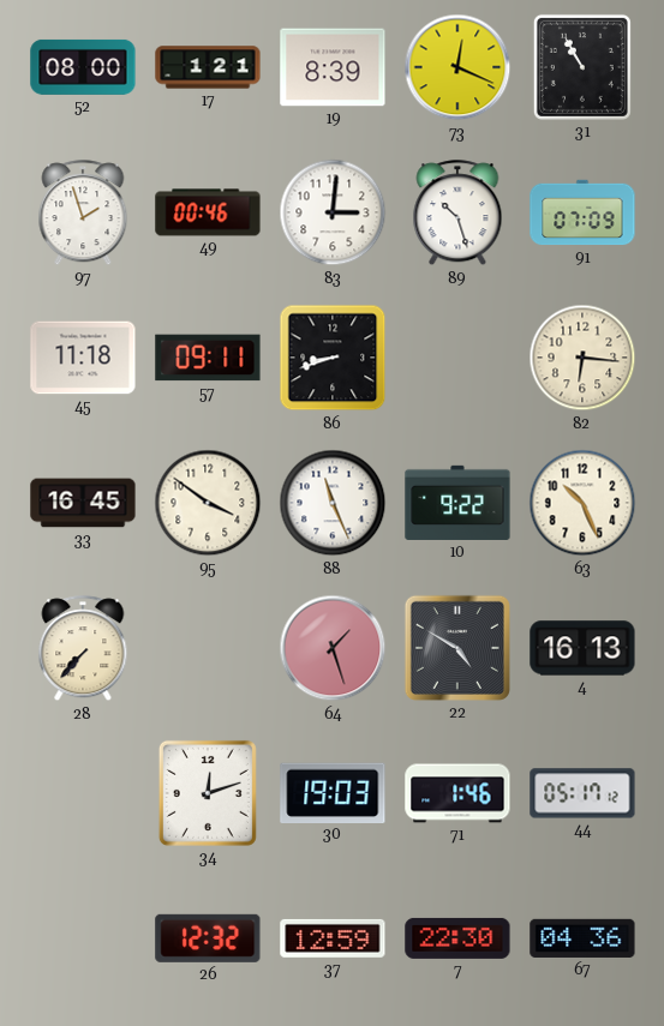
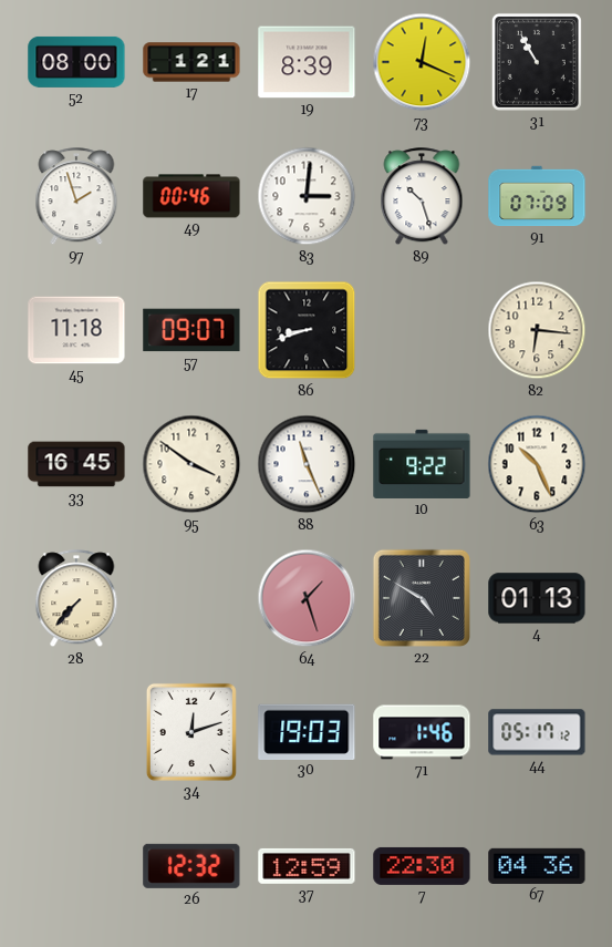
57: 09:11 -> 09:07
4: 16:13 -> 01:13
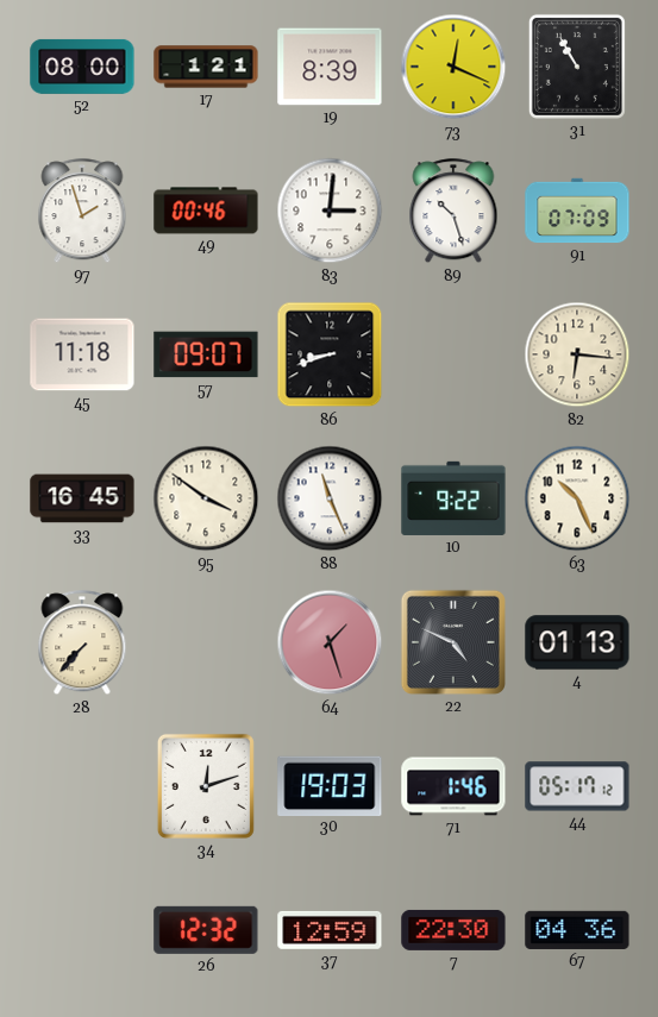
22: 4:50 -> 4:49
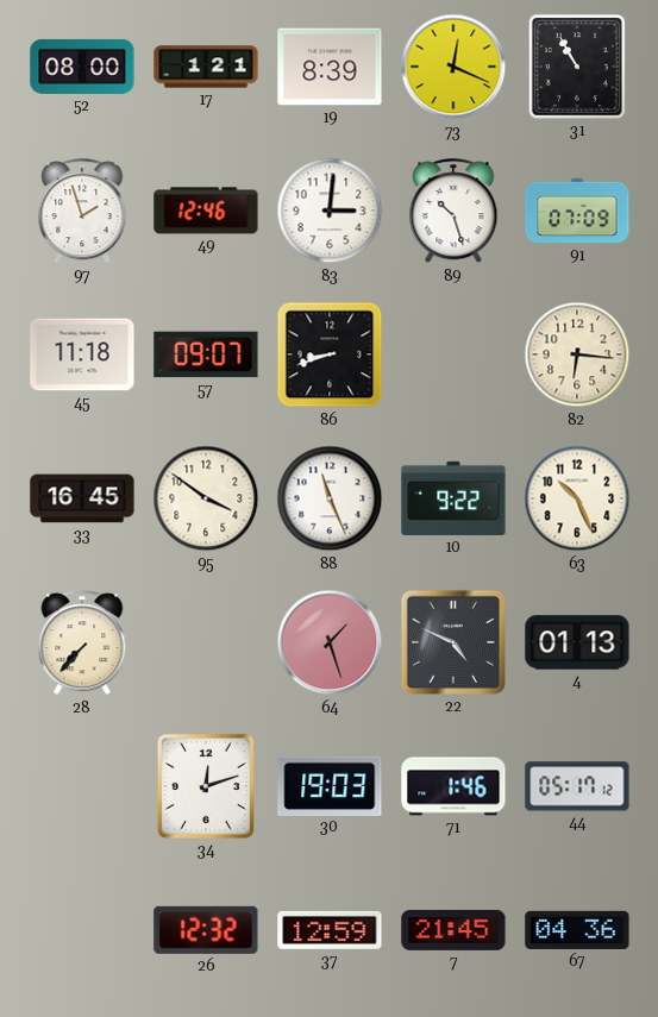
49: 00:46 -> 12:46
7: 22:30 -> 21:45
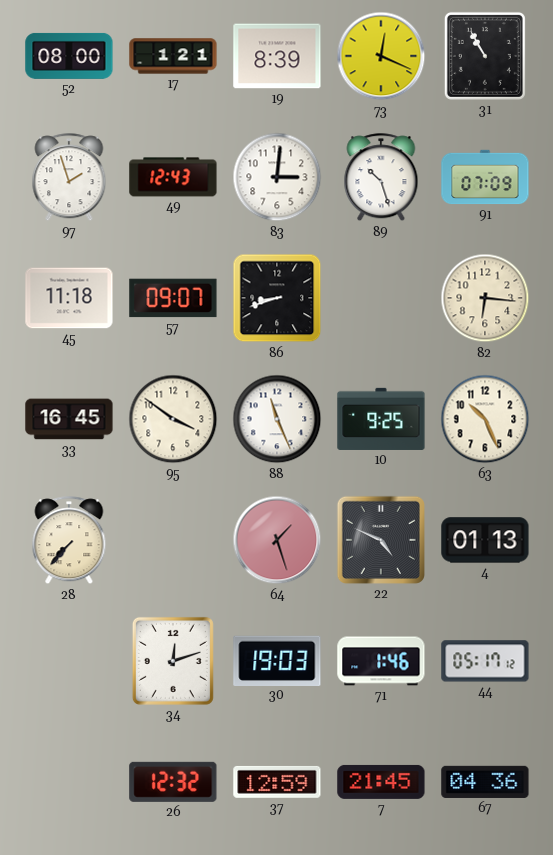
49: 12:46 -> 12:43
10: 9:22 -> 9:25
